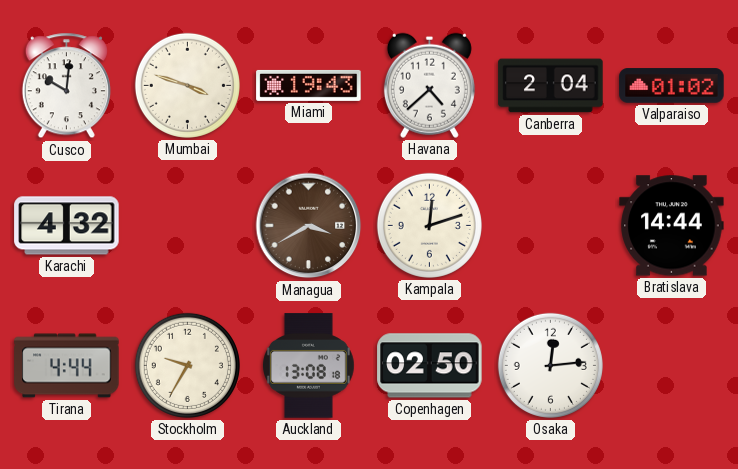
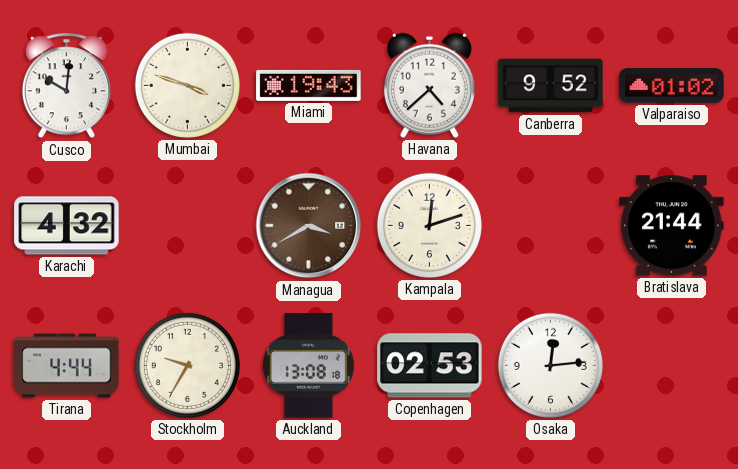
Canberra: 2:04 -> 9:52
Bratislava: 14:44 -> 21:44
Copenhagen: 02:50 -> 02:53
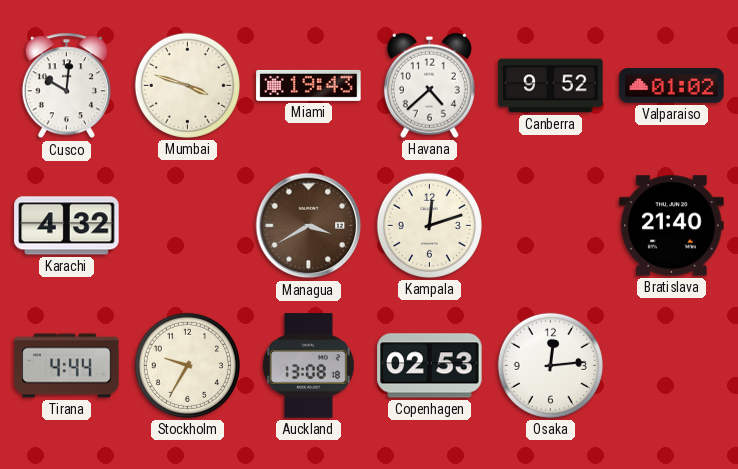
Bratislava: 21:44 -> 21:40
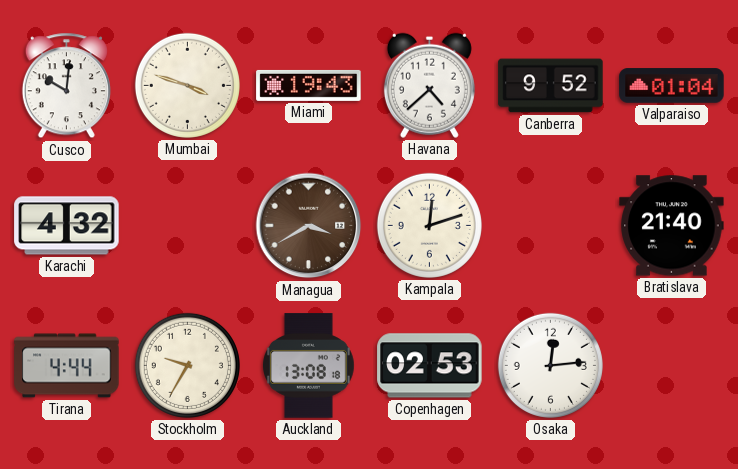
Valparaiso: 01:02 -> 01:04
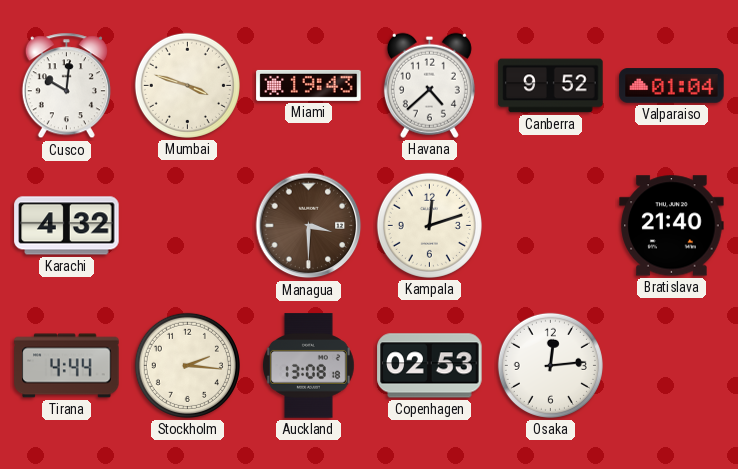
Managua: 3:40 -> 3:30
Stockholm: 9:35 -> 2:16
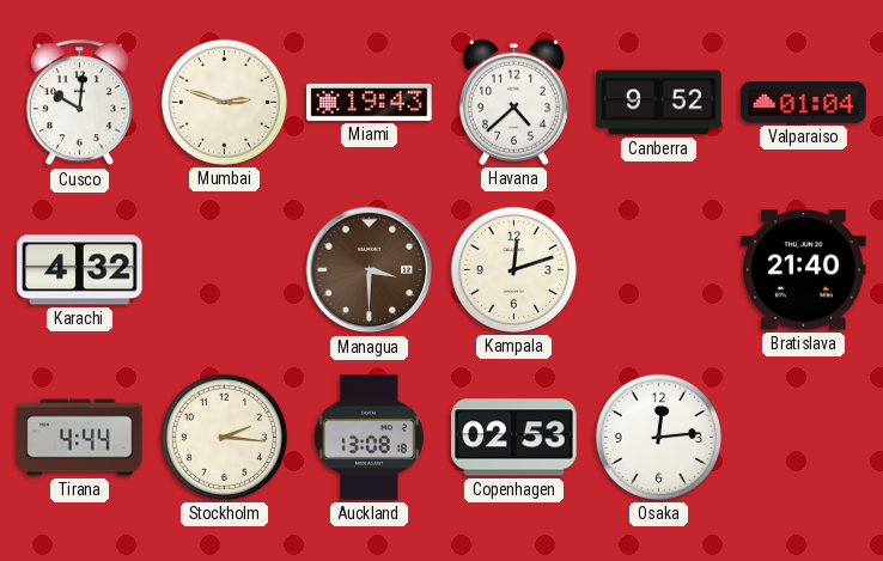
Mumbai: 3:48 -> 2:48
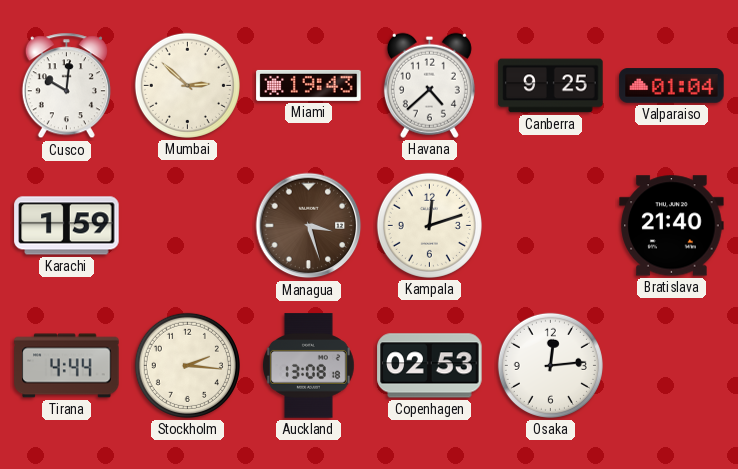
Mumbai: 2:48 -> 2:52
Canberra: 9:52 -> 9:25
Karachi: 4:32 -> 1:59
Managua: 3:30 -> 3:27
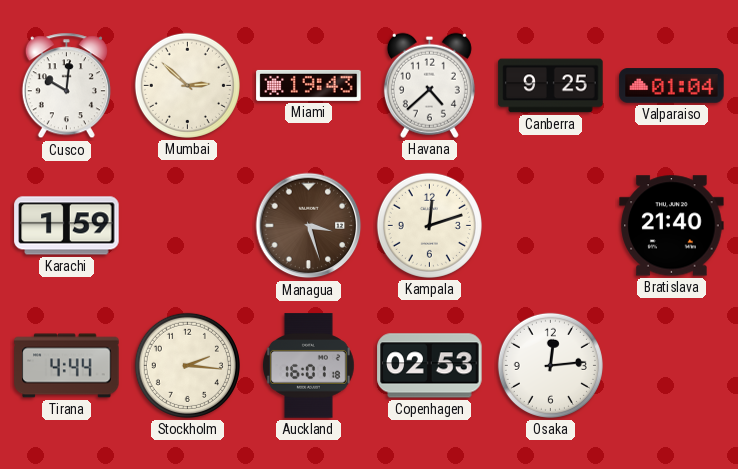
Auckland: 13:08 -> 16:01
